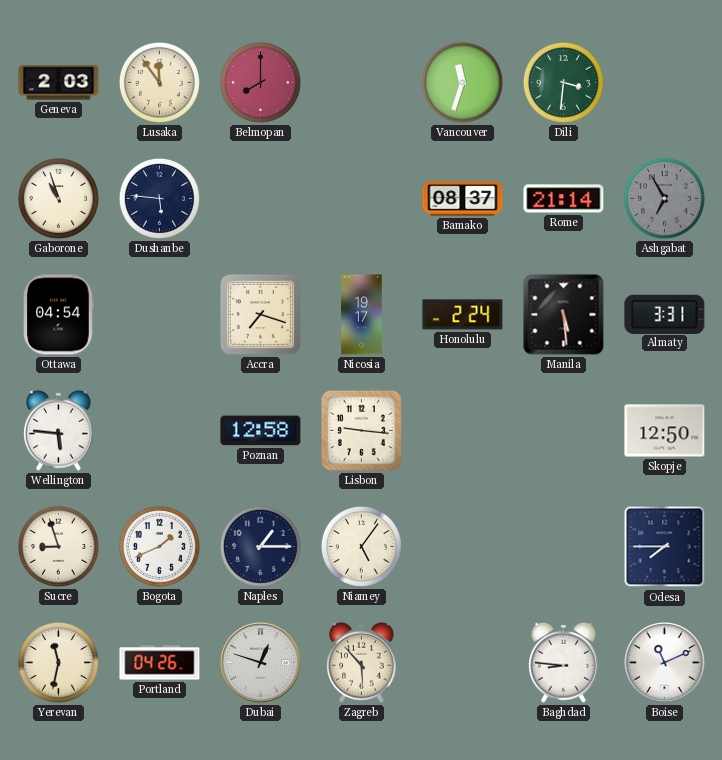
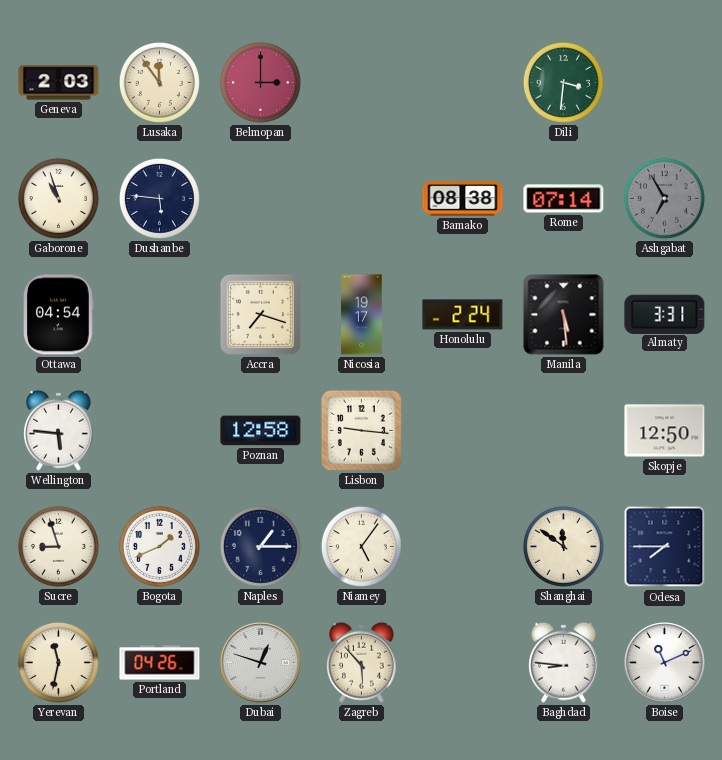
Belmopan: 8:00 -> 3:00
Vancouver: 11:33 -> none
Bamako: 08:37 -> 08:38
Rome: 21:14 -> 07:14
Shanghai: none -> 11:51
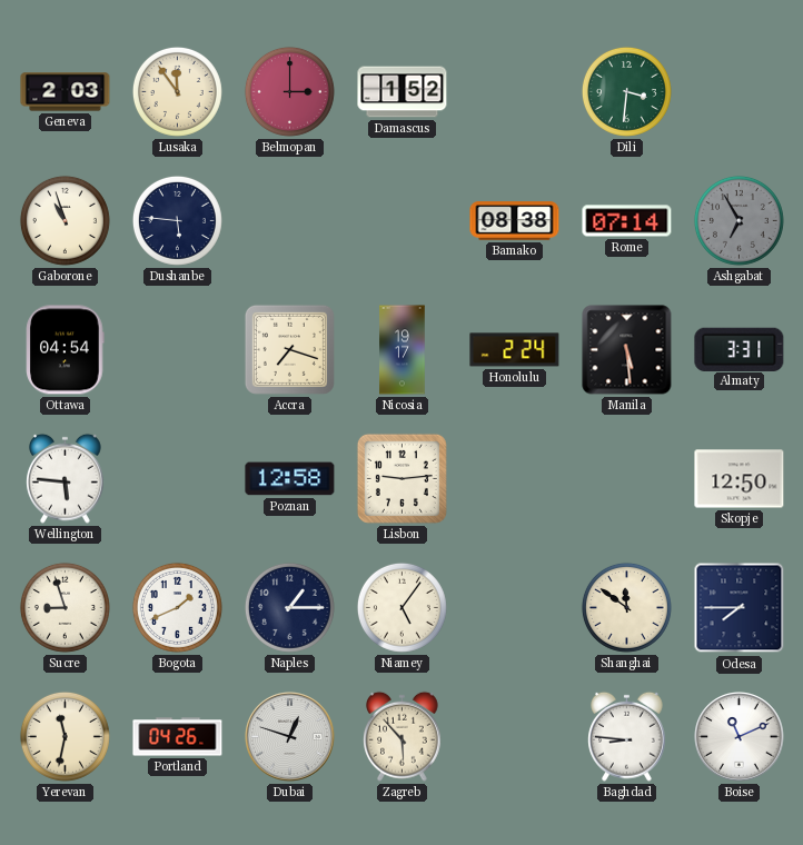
Damascus: none -> 1:52
Lisbon: 9:16 -> 9:14
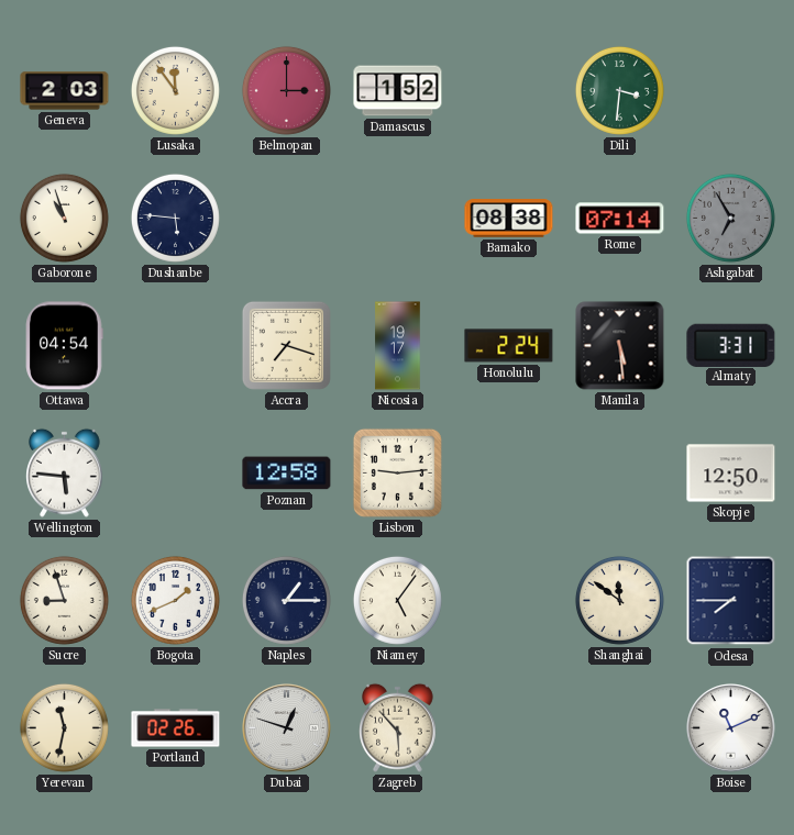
Portland: 04:26 -> 02:26
Baghdad: 8:46 -> none
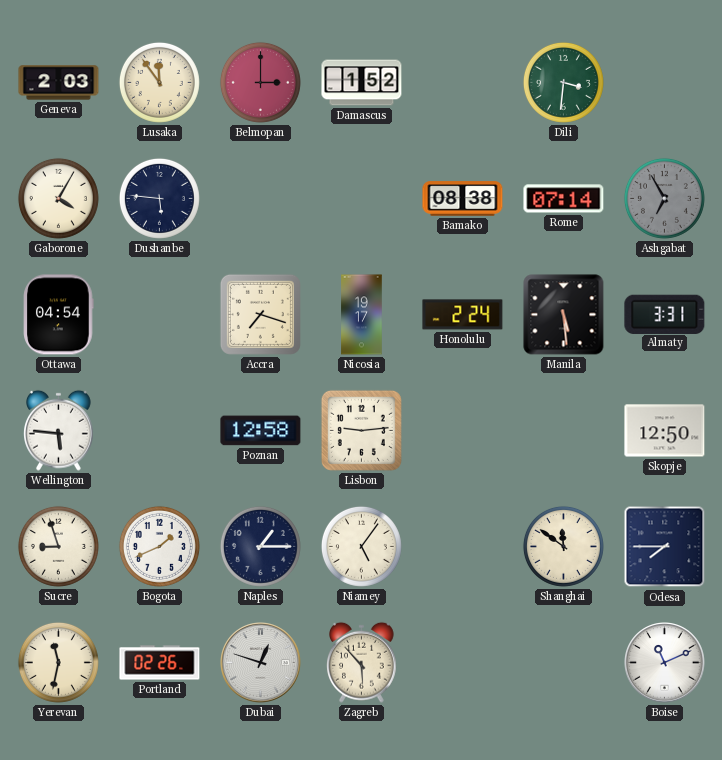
Gaborone: 10:57 -> 4:05
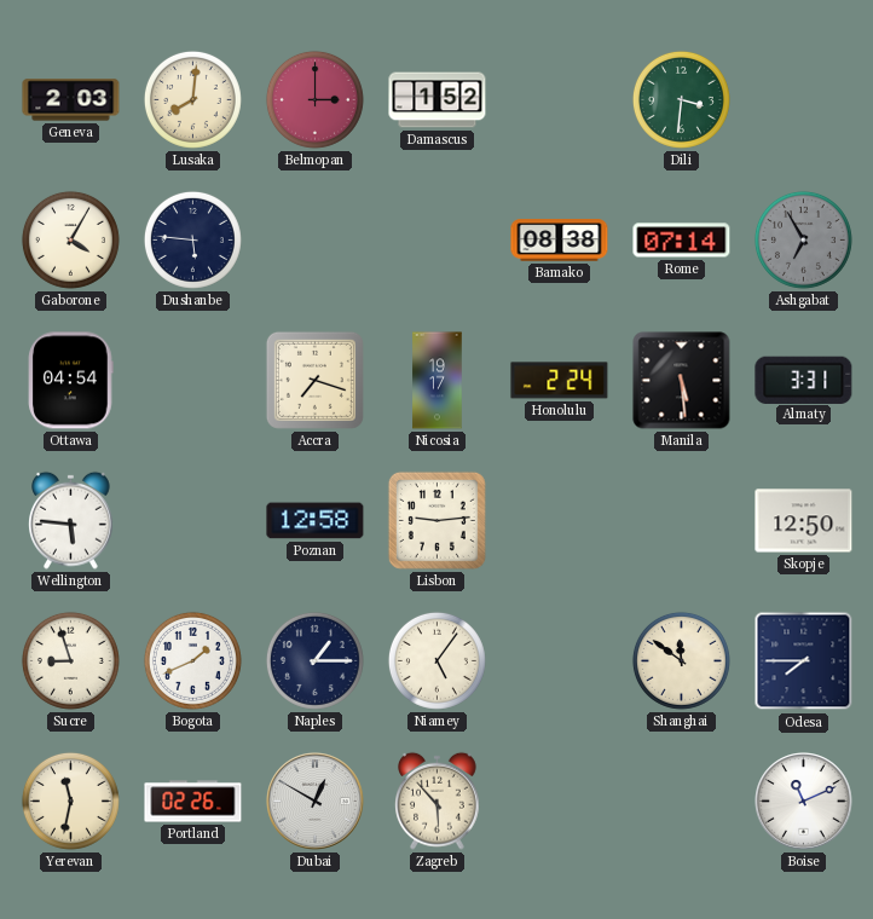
Lusaka: 11:54 -> 8:01
Dubai: 12:48 -> 12:50
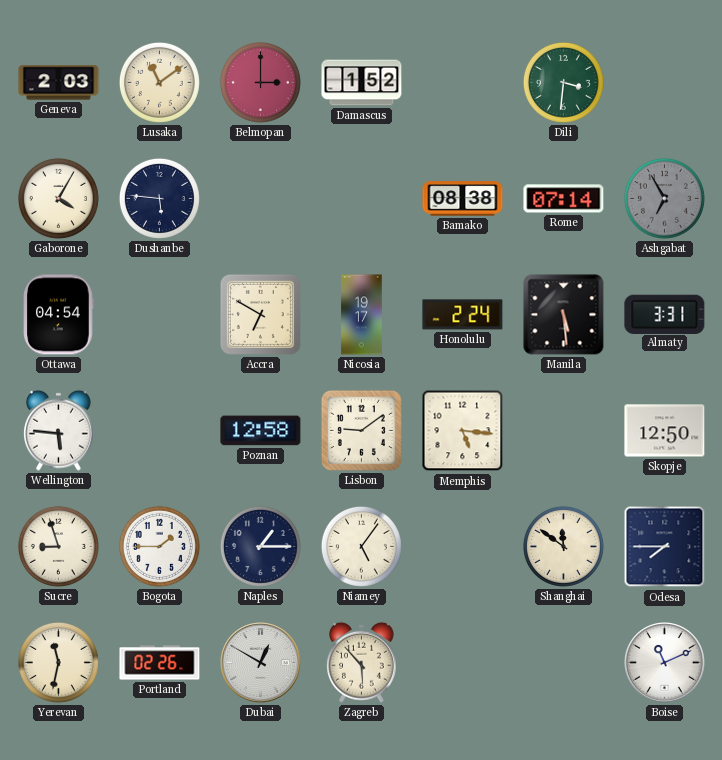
Lusaka: 8:01 -> 11:09
Accra: 7:18 -> 6:50
Lisbon: 9:14 -> 9:09
Memphis: none -> 5:16
Bogota: 1:41 -> 1:45
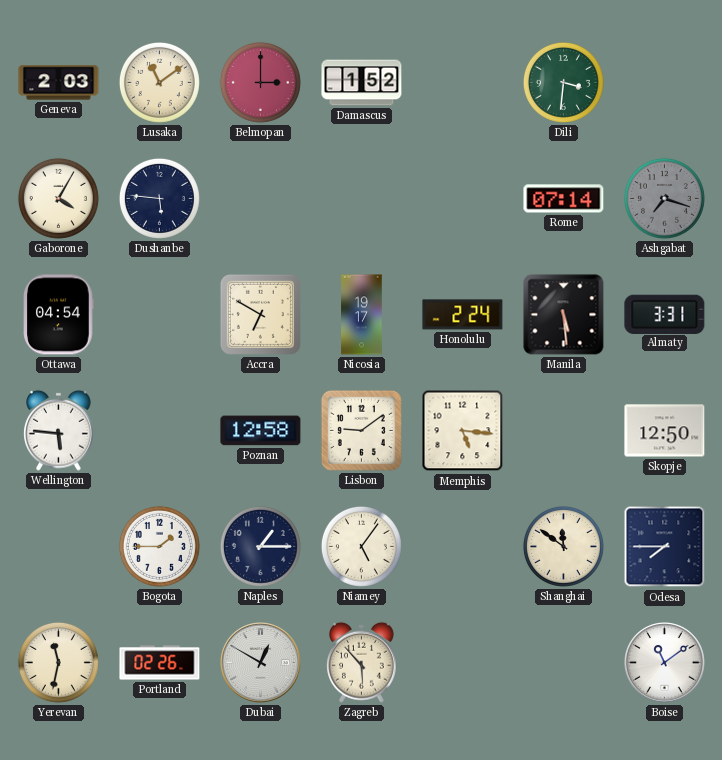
Bamako: 08:38 -> none
Ashgabat: 6:55 -> 7:18
Sucre: 8:57 -> none
Boise: 11:11 -> 11:09
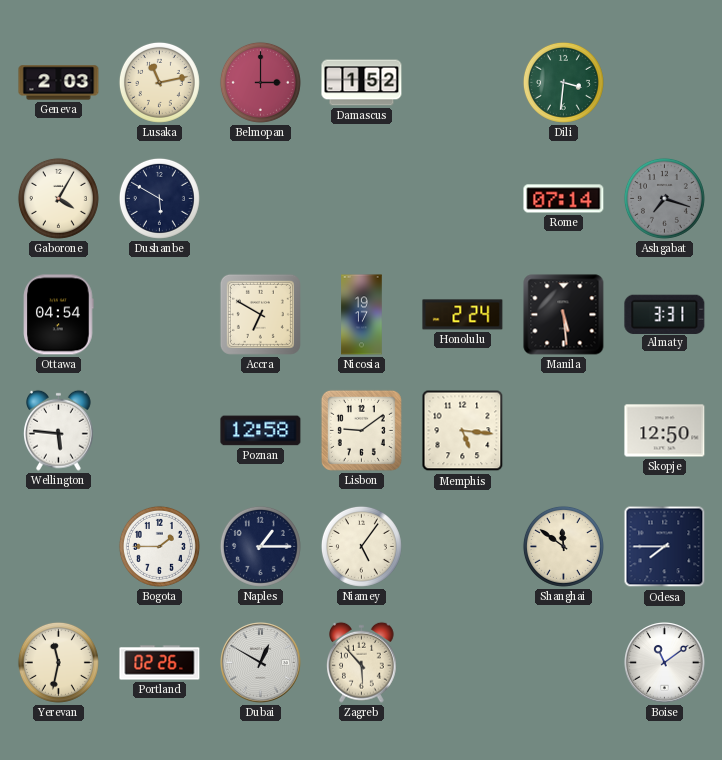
Lusaka: 11:09 -> 11:13
Dushanbe: 5:46 -> 5:50
